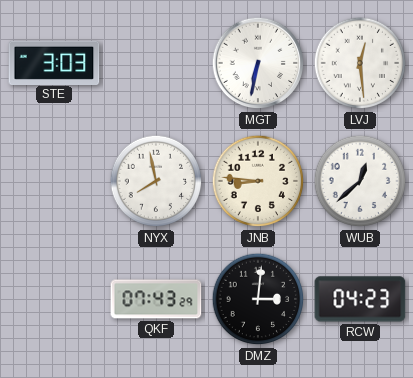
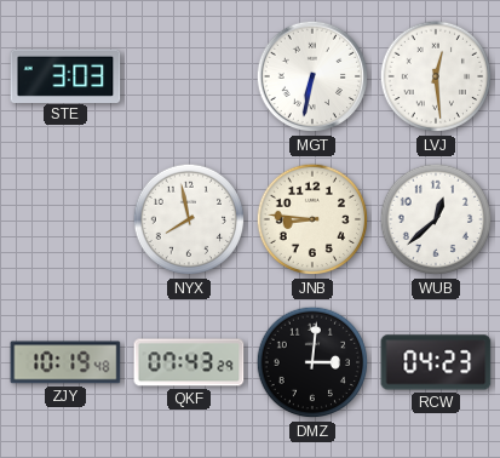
ZJY: none -> 10:19
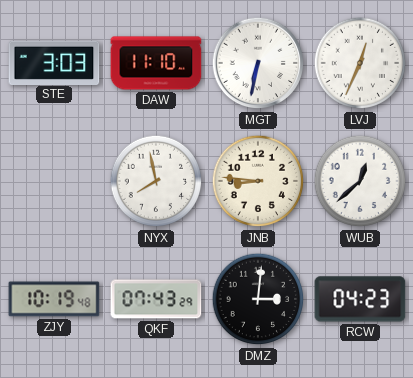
DAW: none -> 11:10
LVJ: 12:29 -> 12:34
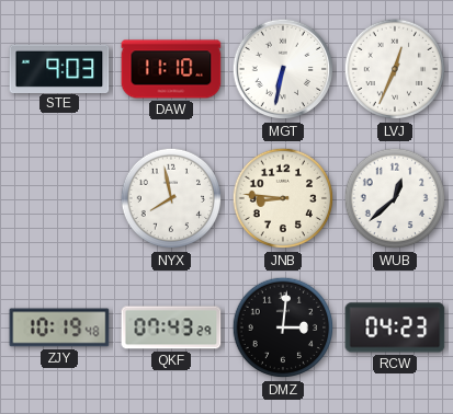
STE: 3:03 -> 9:03
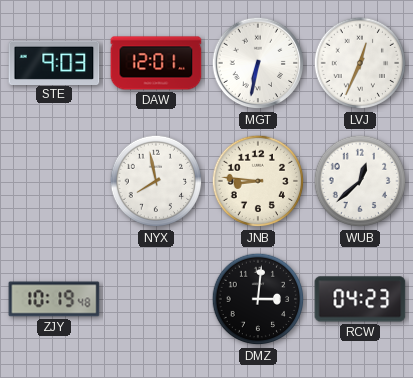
DAW: 11:10 -> 12:01
QKF: 07:43 -> none
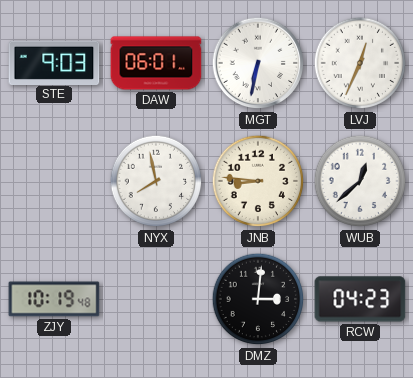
DAW: 12:01 -> 06:01
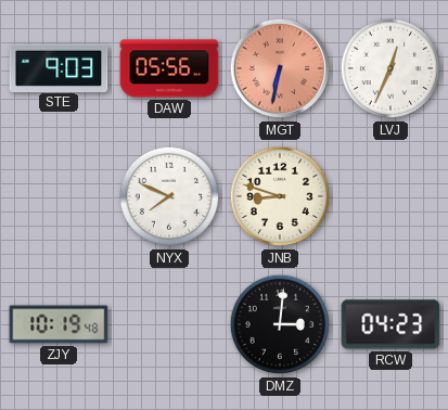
DAW: 06:01 -> 05:56
MGT dial: white -> salmon
NYX: 7:58 -> 7:49
JNB: 8:46 -> 8:48
WUB: 12:38 -> none
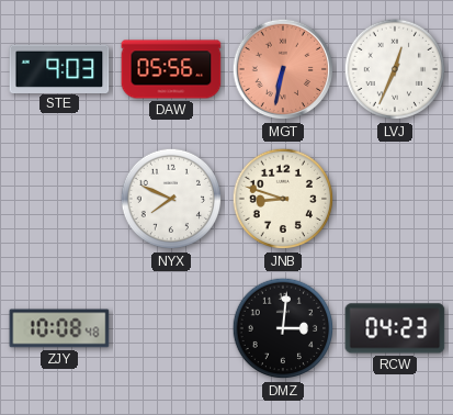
ZJY: 10:19 -> 10:08
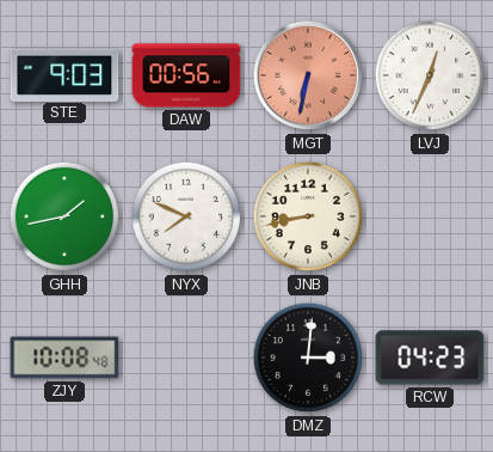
DAW: 05:56 -> 00:56
GHH: none -> 1:43
JNB: 8:48 -> 8:43
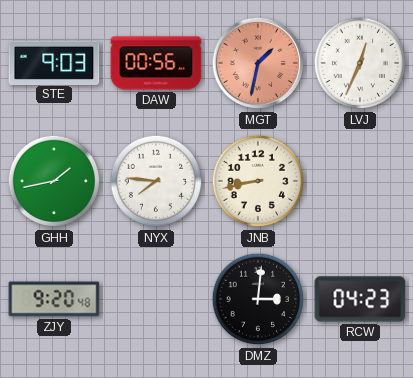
MGT: 6:32 -> 1:32
NYX: 7:49 -> 7:46
ZJY: 10:08 -> 9:20
